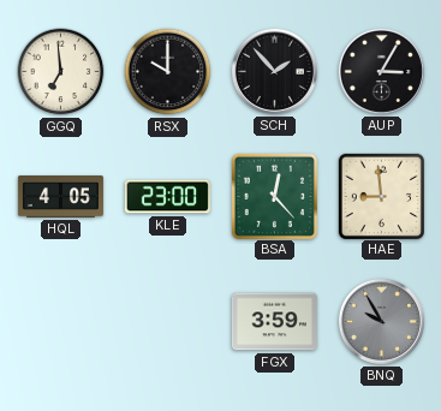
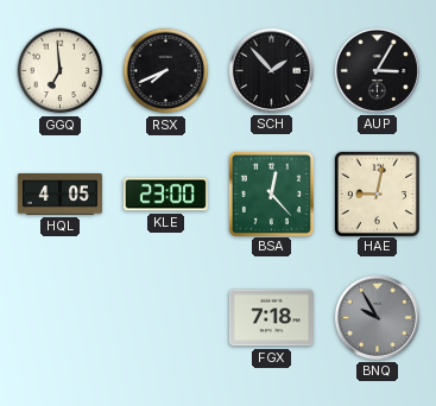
RSX: 10:00 -> 7:41
HAE: 8:59 -> 9:02
FGX: 3:59 -> 7:18
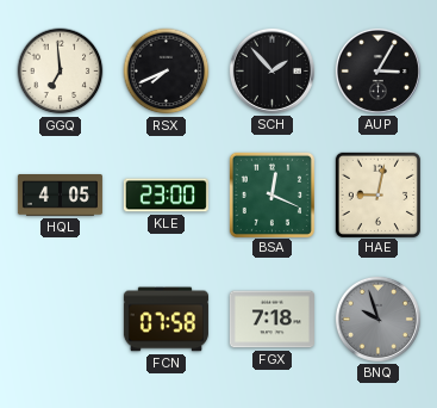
BSA: 12:23 -> 12:19
FCN: none -> 07:58
BNQ: 9:55 -> 9:57
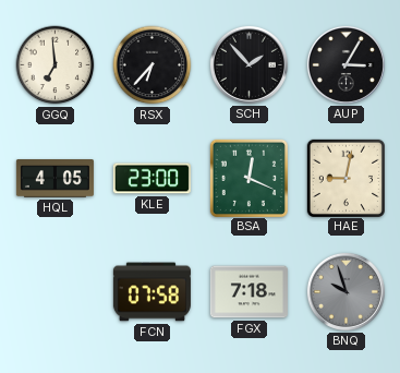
RSX: 7:41 -> 6:37
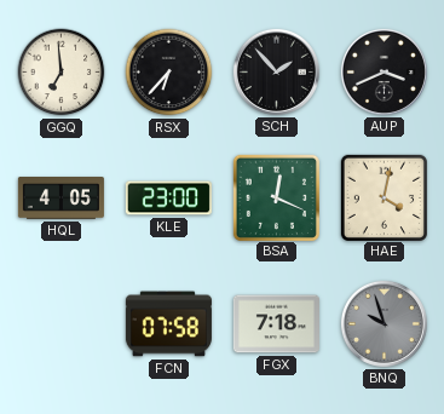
AUP: 3:05 -> 3:41
HAE: 9:02 -> 4:02
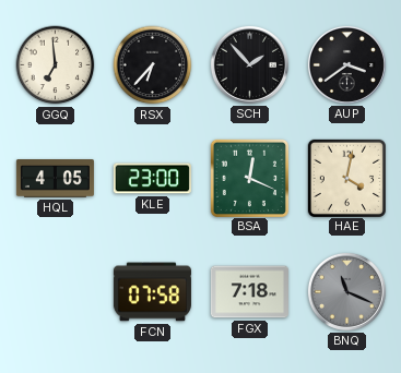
AUP: 3:41 -> 3:39
BNQ: 9:57 -> 11:19
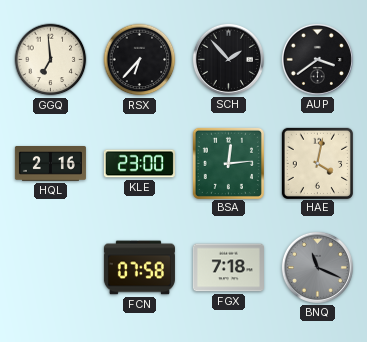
HQL: 4:05 -> 2:16
BSA: 12:19 -> 12:14
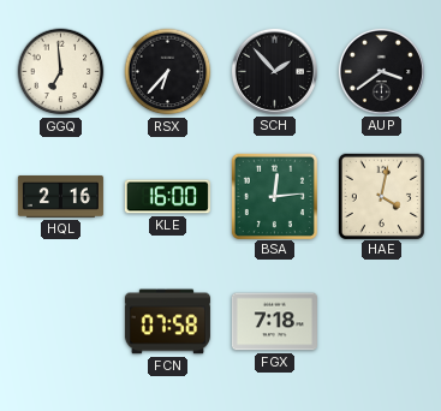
KLE: 23:00 -> 16:00
BNQ: 11:19 -> none
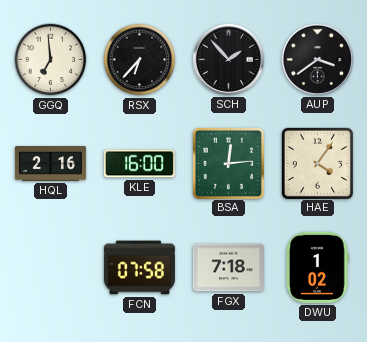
HAE: 4:02 -> 4:06
DWU: none -> 1:02
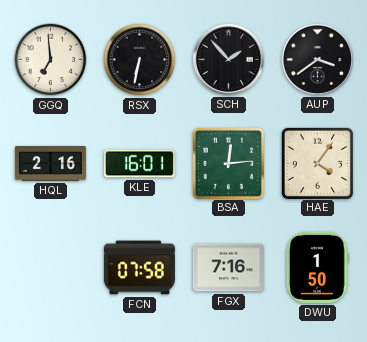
RSX: 6:37 -> 6:32
KLE: 16:00 -> 16:01
FGX: 7:18 -> 7:16
DWU: 1:02 -> 1:50
